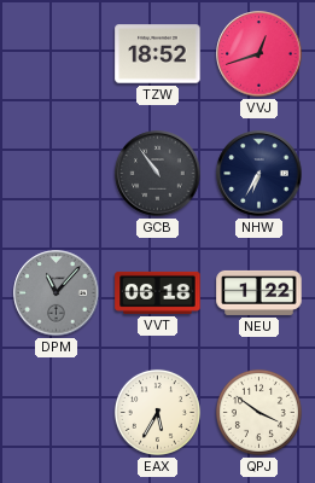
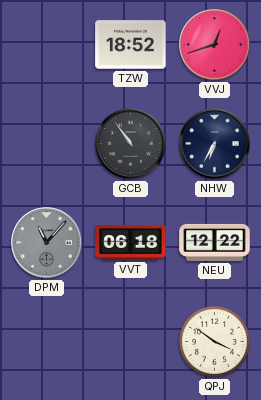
NEU: 1:22 -> 12:22
EAX: 5:35 -> none
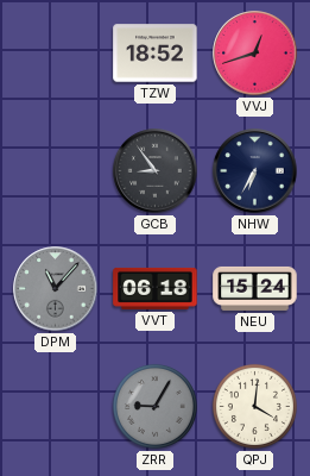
GCB: 10:54 -> 8:54
NEU: 12:22 -> 15:24
ZRR: none -> 9:05
QPJ: 3:51 -> 4:01
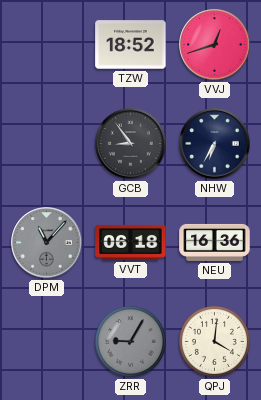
NEU: 15:24 -> 16:36
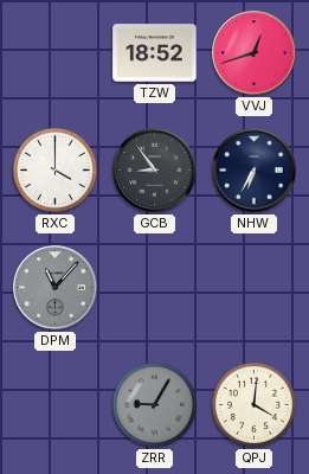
RXC: none -> 4:00
VVT: 06:18 -> none
NEU: 16:36 -> none
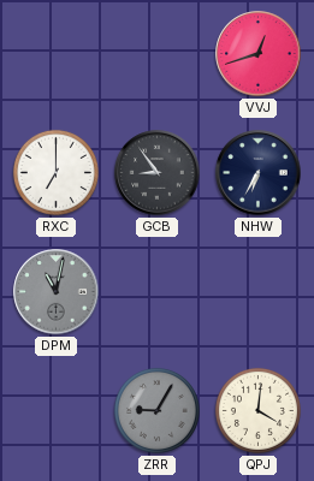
TZW: 18:52 -> none
RXC: 4:00 -> 7:00
DPM: 11:07 -> 11:02
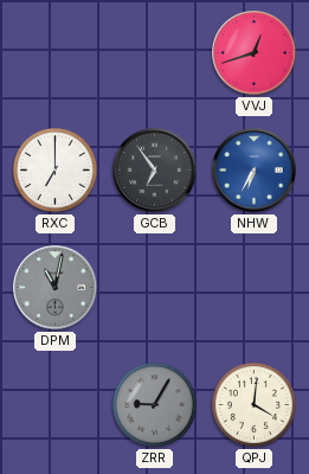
GCB: 8:54 -> 6:54
NHW dial: navy -> blue
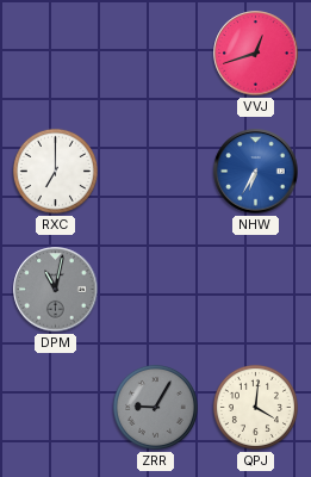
GCB: 6:54 -> none
